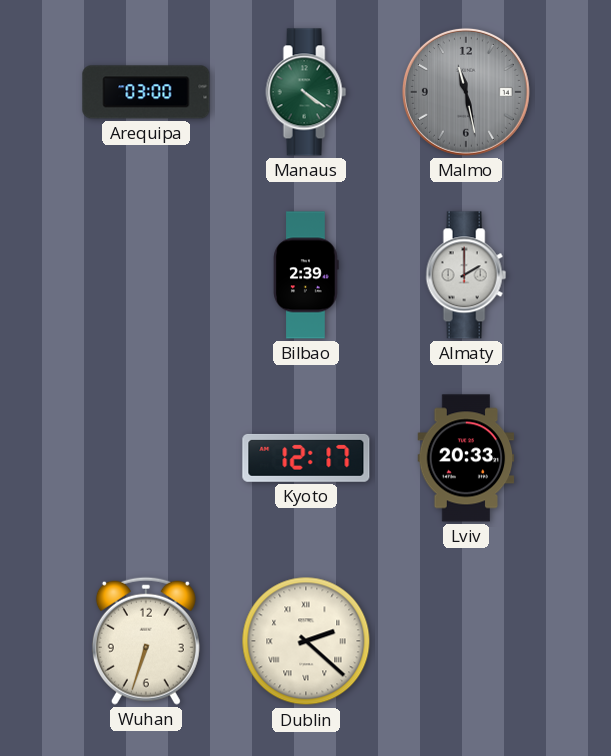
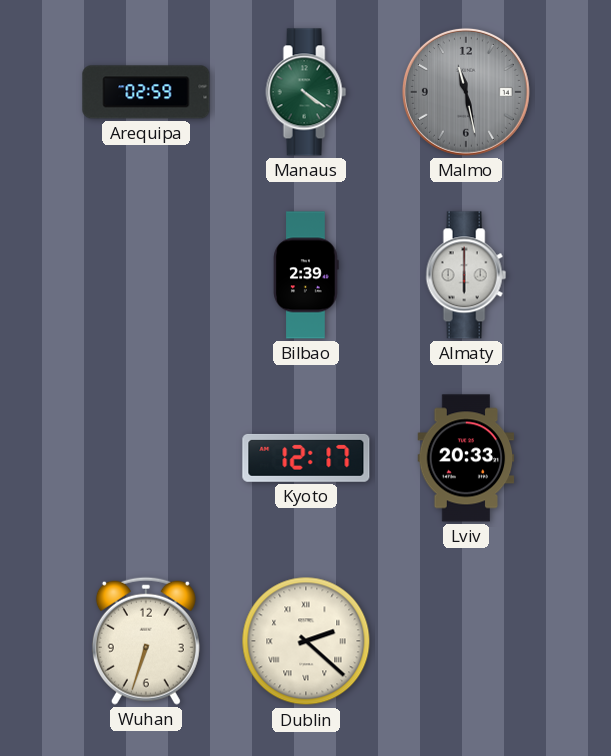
Arequipa: 03:00 -> 02:59
Almaty: 2:00 -> 6:00
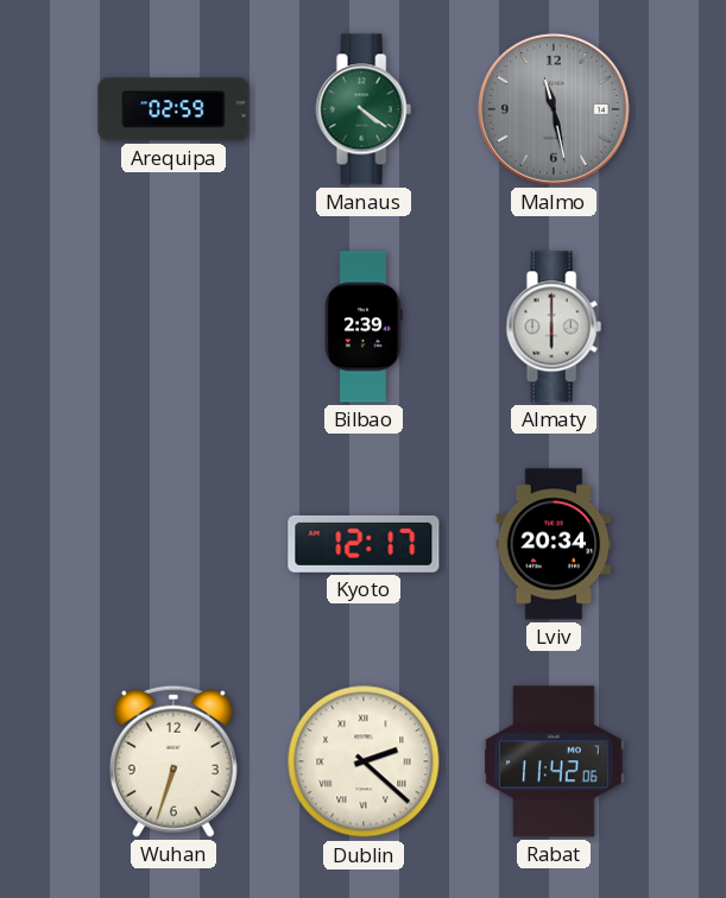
Lviv: 20:33 -> 20:34
Rabat: none -> 11:42
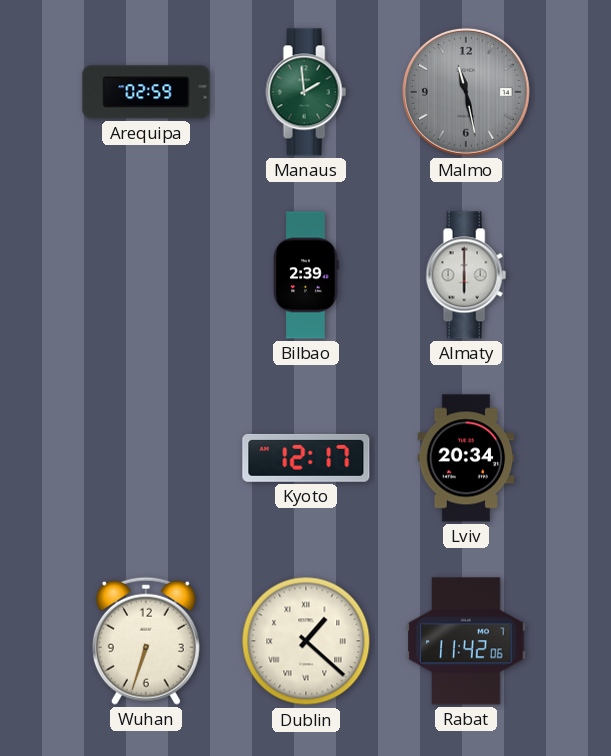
Manaus: 4:21 -> 1:59
Dublin: 2:22 -> 1:22
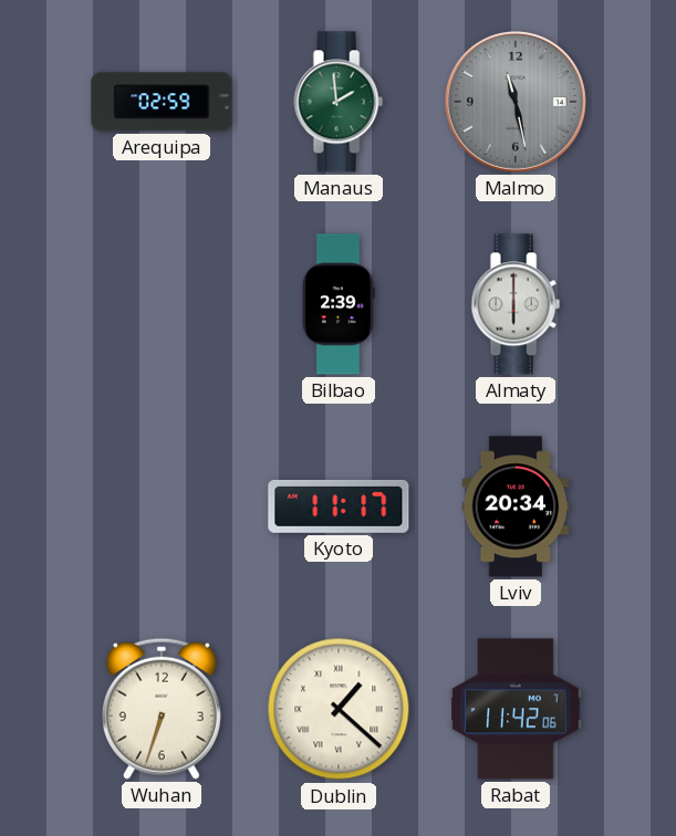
Kyoto: 12:17 -> 11:17
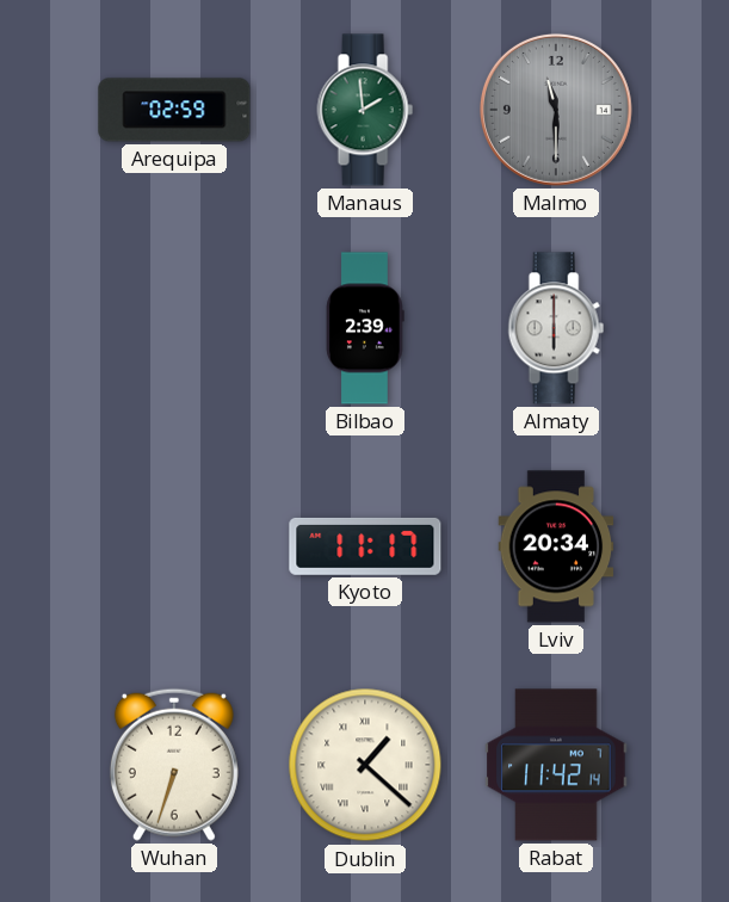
Malmo: 11:28 -> 11:30
Rabat: 11:42:06 -> 11:42:14
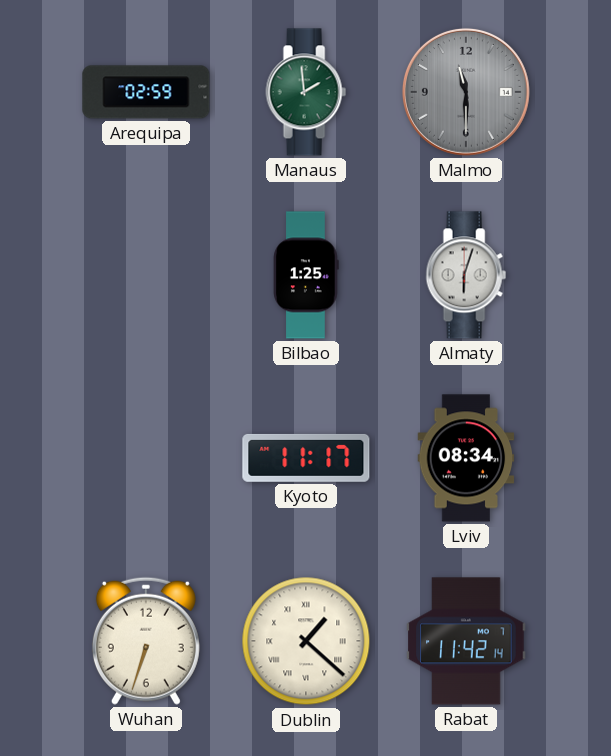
Bilbao: 2:39 -> 1:25
Almaty: 6:00 -> 6:03
Lviv: 20:34 -> 08:34
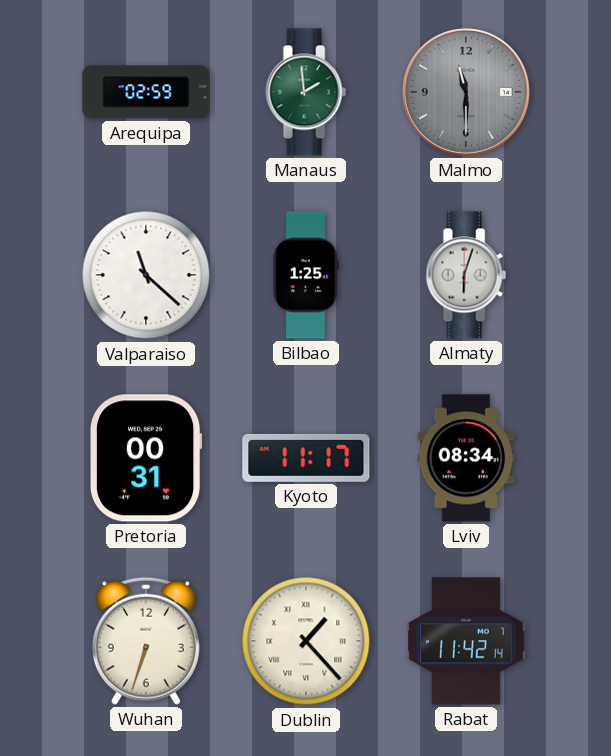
Valparaiso: none -> 11:22
Pretoria: none -> 00:31
Dublin: 1:22 -> 1:23
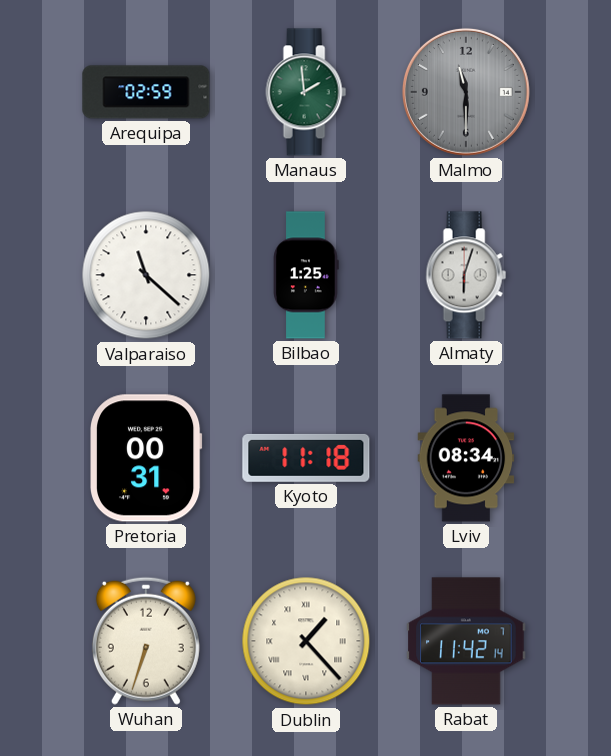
Kyoto: 11:17 -> 11:18
